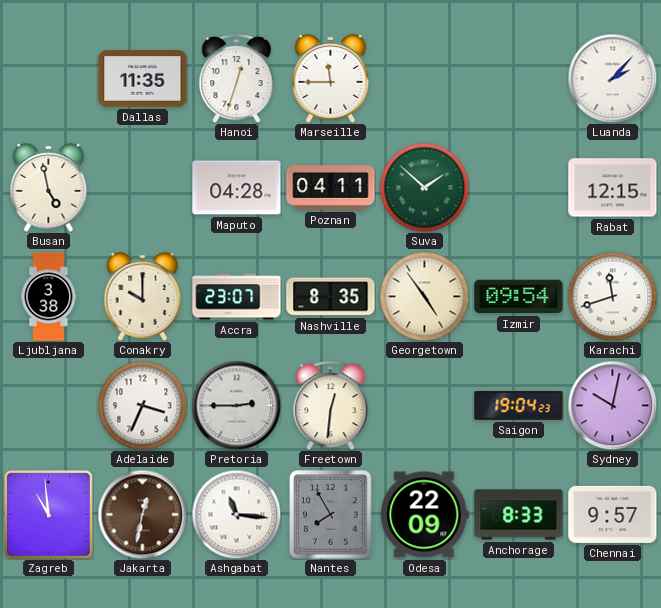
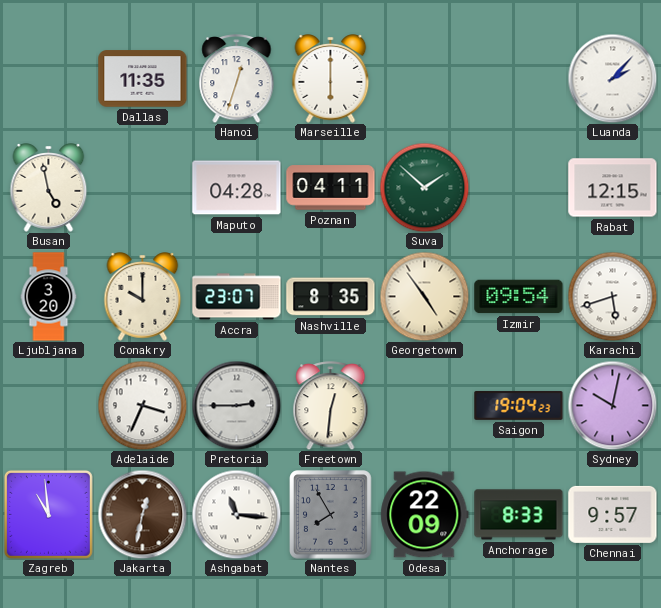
Marseille: 11:45 -> 6:00
Ljubljana: 3:38 -> 3:20
Karachi: 11:42 -> 5:42
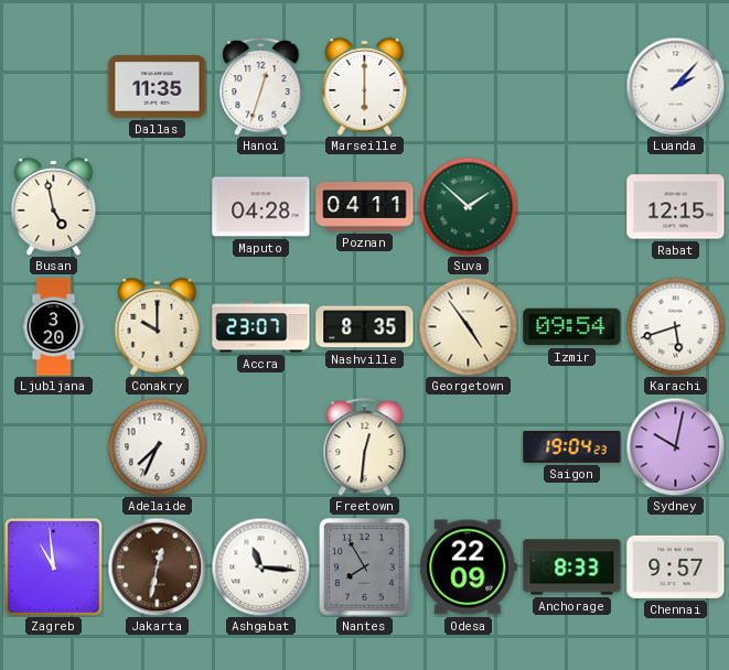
Adelaide: 3:34 -> 7:34
Pretoria: 2:45 -> none
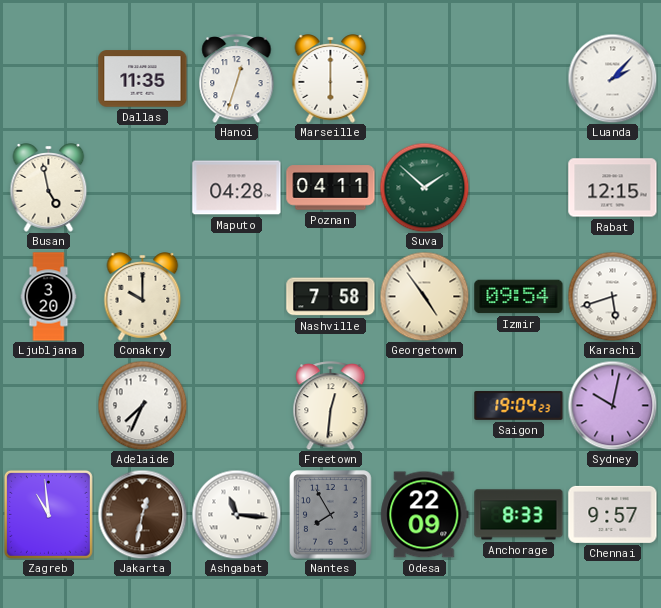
Accra: 23:07 -> none
Nashville: 8:35 -> 7:58
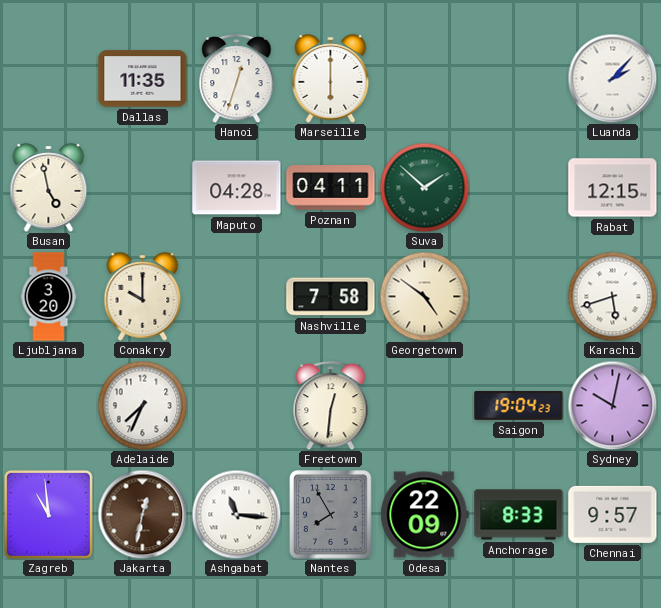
Georgetown: 4:54 -> 4:51
Izmir: 09:54 -> none
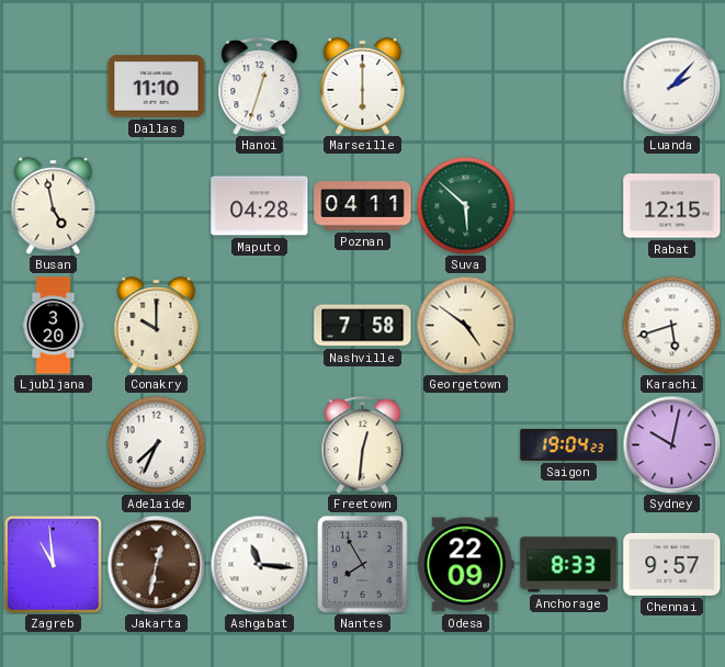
Dallas: 11:35 -> 11:10
Suva: 1:52 -> 5:52
